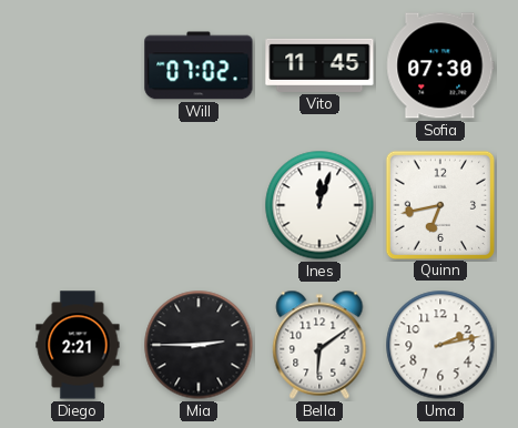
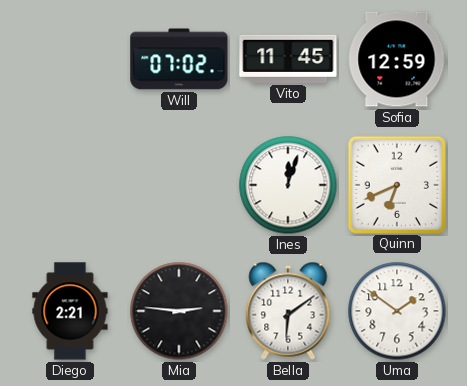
Sofia: 07:30 -> 12:59
Quinn: 6:43 -> 6:41
Mia: 2:45 -> 2:46
Uma: 2:13 -> 1:51
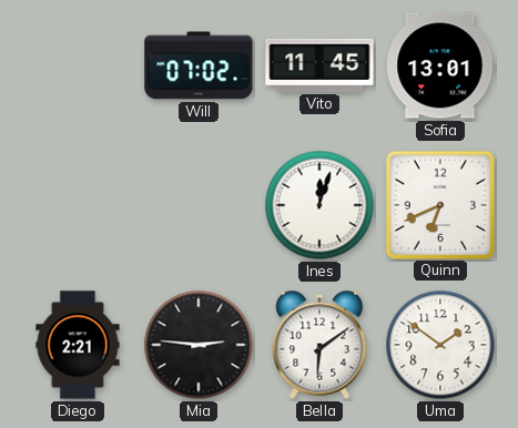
Sofia: 12:59 -> 13:01
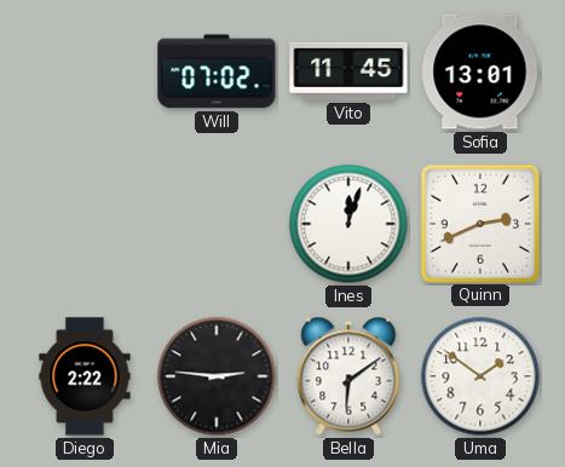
Quinn: 6:41 -> 2:41
Diego: 2:21 -> 2:22
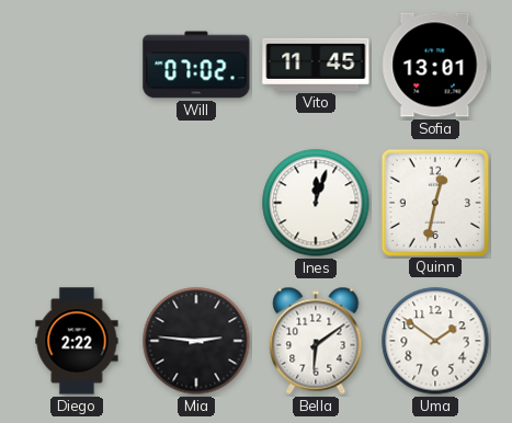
Quinn: 2:41 -> 12:32
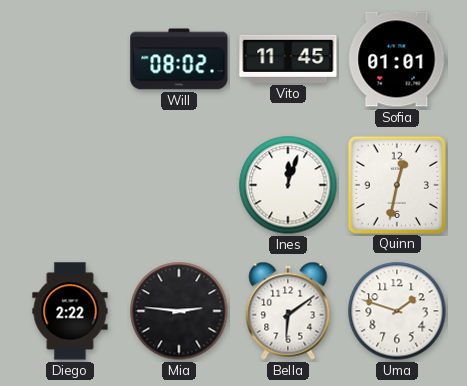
Will: 07:02 -> 08:02
Sofia: 13:01 -> 01:01
Uma: 1:51 -> 1:48
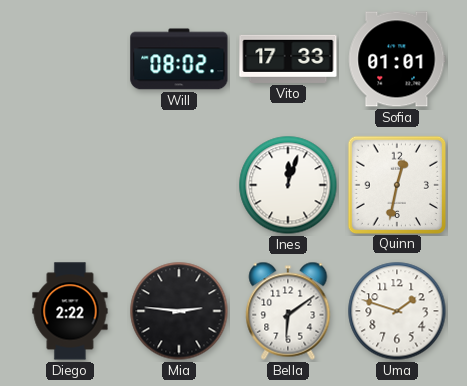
Vito: 11:45 -> 17:33
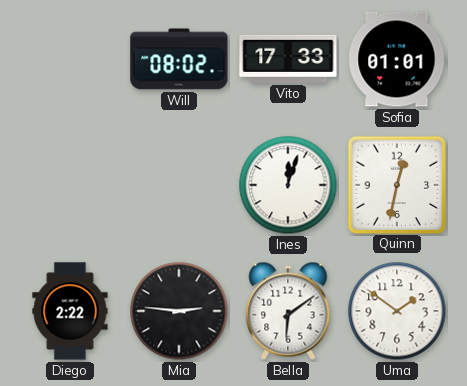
Uma: 1:48 -> 1:51
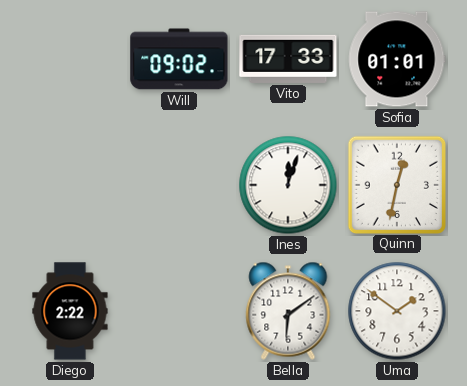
Will: 08:02 -> 09:02
Mia: 2:46 -> none
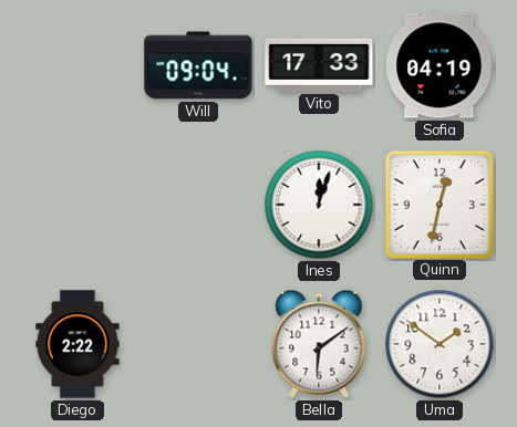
Will: 09:02 -> 09:04
Sofia: 01:01 -> 04:19
